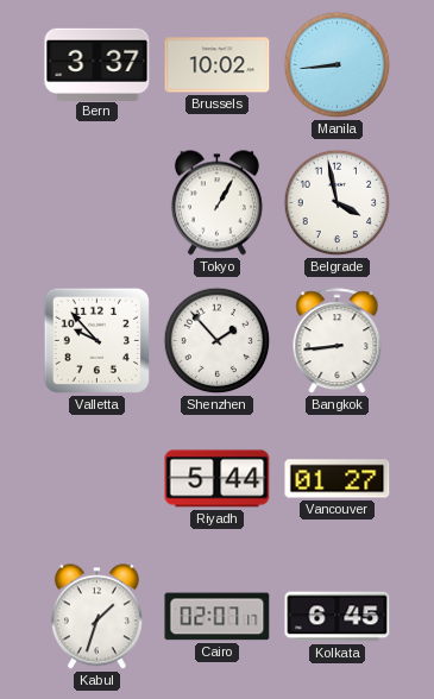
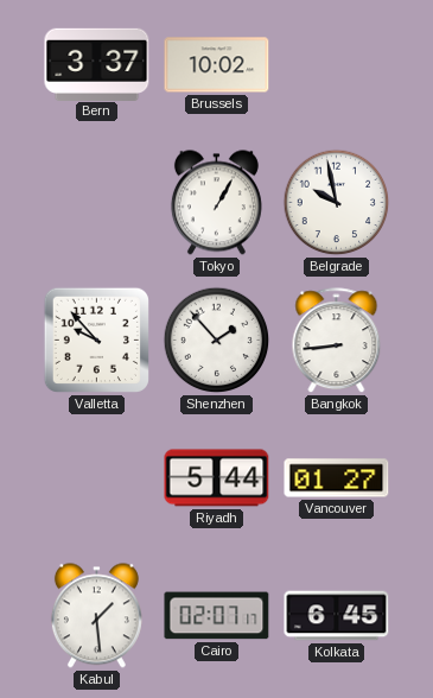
Manila: 8:44 -> none
Belgrade: 3:58 -> 9:58
Kabul: 1:33 -> 1:29
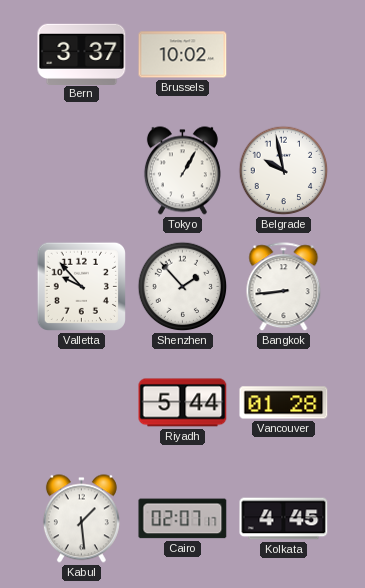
Vancouver: 01:27 -> 01:28
Kolkata: 6:45 -> 4:45
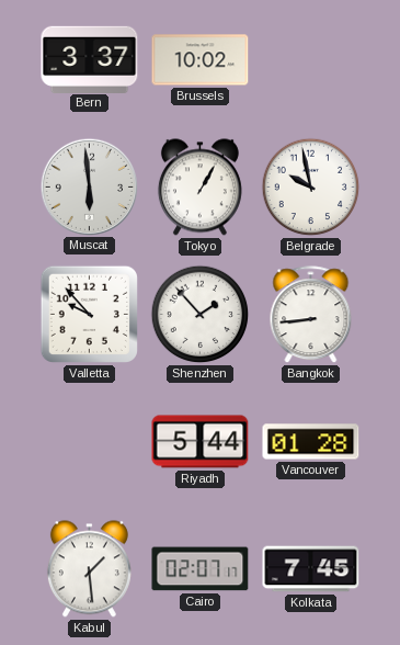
Muscat: none -> 5:59
Kolkata: 4:45 -> 7:45
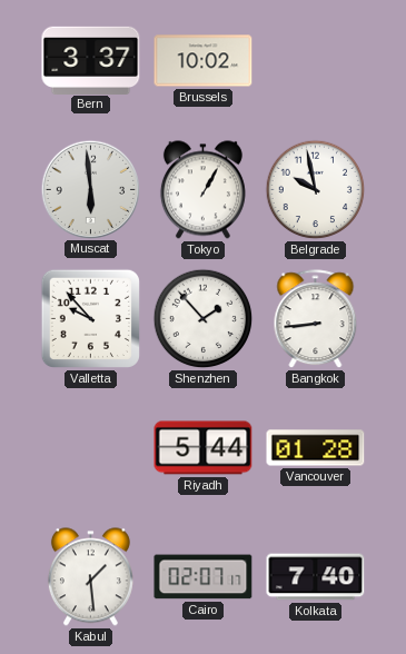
Kolkata: 7:45 -> 7:40
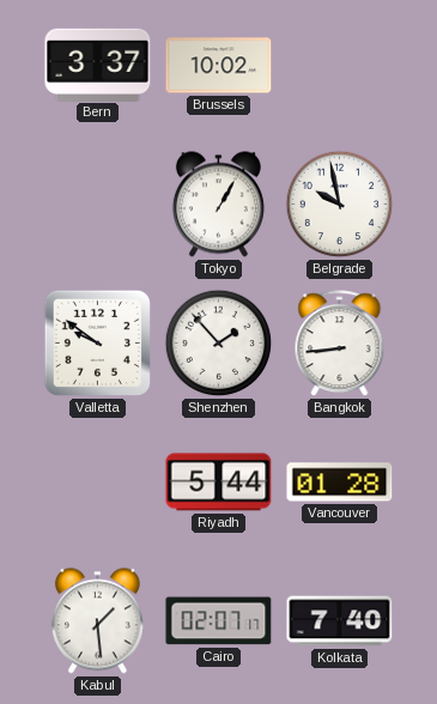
Muscat: 5:59 -> none
Valletta: 9:53 -> 9:51
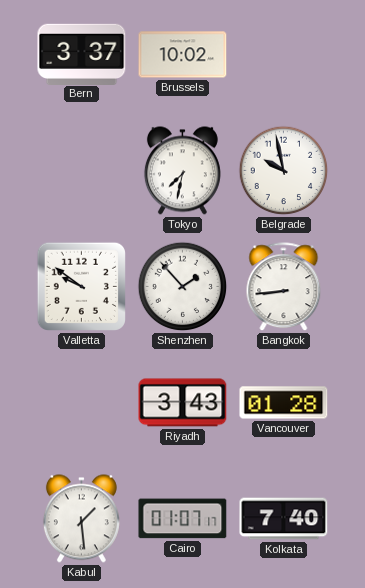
Tokyo: 1:05 -> 7:32
Riyadh: 5:44 -> 3:43
Cairo: 02:07 -> 01:07
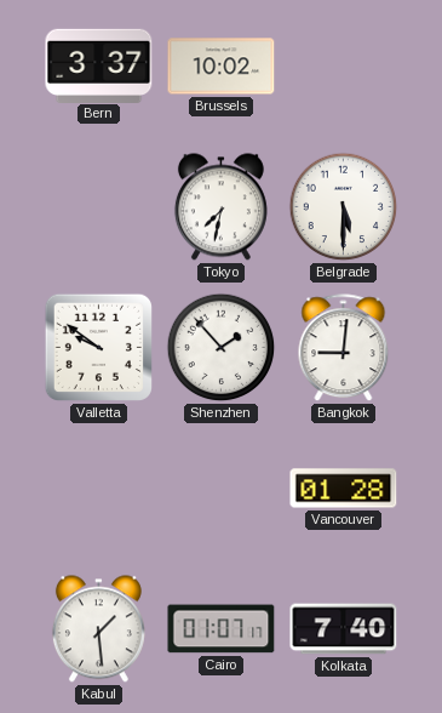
Belgrade: 9:58 -> 5:30
Bangkok: 8:44 -> 9:01
Riyadh: 3:43 -> none
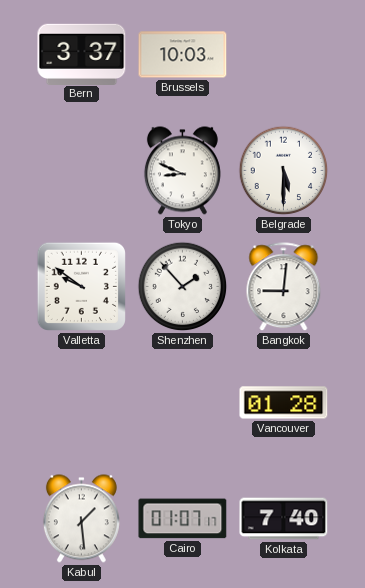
Brussels: 10:02 -> 10:03
Tokyo: 7:32 -> 8:49
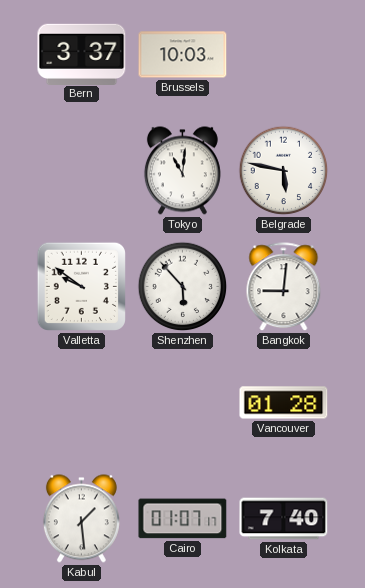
Tokyo: 8:49 -> 11:01
Belgrade: 5:30 -> 5:47
Shenzhen: 1:53 -> 5:53
